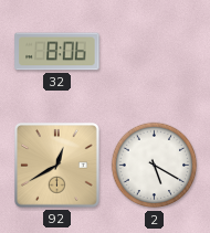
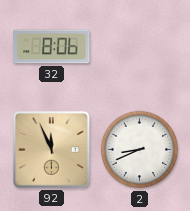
92: 12:40 -> 11:56
2: 5:20 -> 8:41
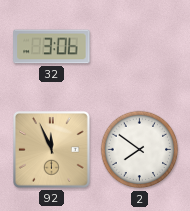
32: 8:06 -> 3:06
2: 8:41 -> 7:51
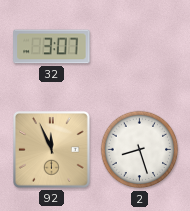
32: 3:06 -> 3:07
2: 7:51 -> 8:27
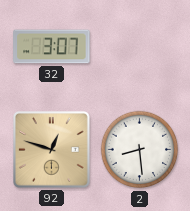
92: 11:56 -> 12:48
2: 8:27 -> 8:29
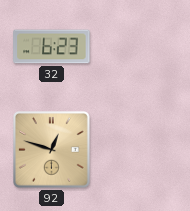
32: 3:07 -> 6:23
2: 8:29 -> none
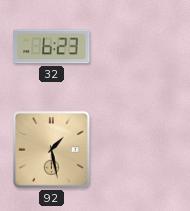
92: 12:48 -> 1:28
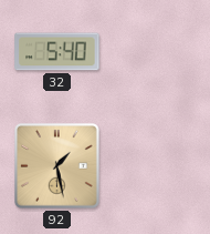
32: 6:23 -> 5:40
